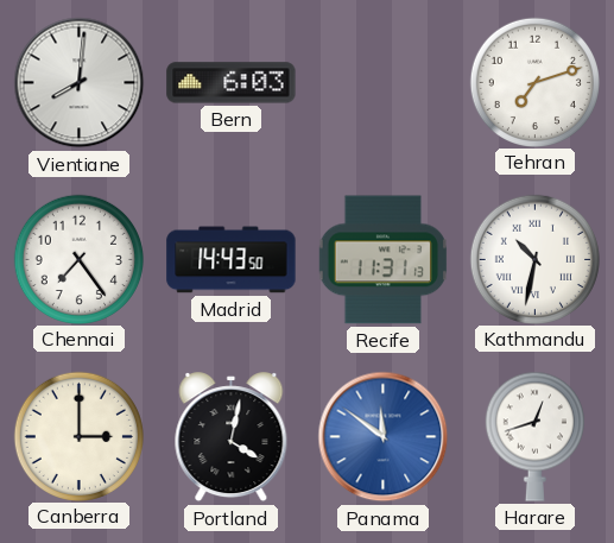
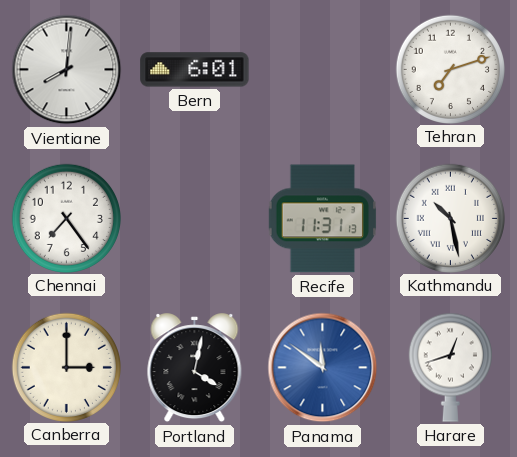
Bern: 6:03 -> 6:01
Madrid: 14:43 -> none
Kathmandu: 10:32 -> 10:28
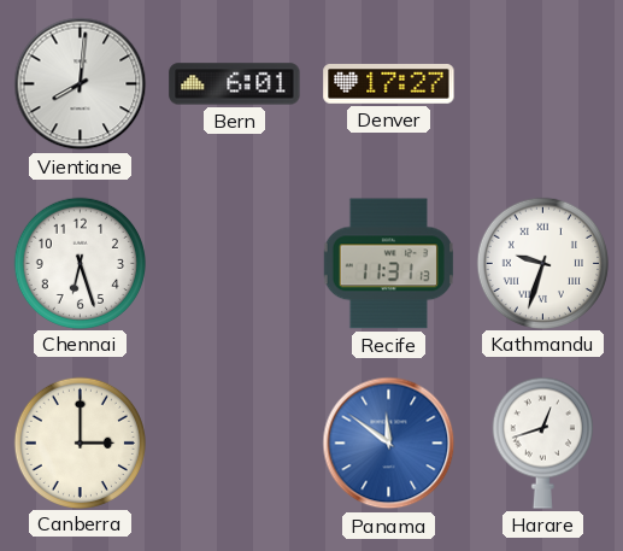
Denver: none -> 17:27
Tehran: 7:12 -> none
Chennai: 7:24 -> 6:27
Kathmandu: 10:28 -> 9:33
Portland: 4:02 -> none
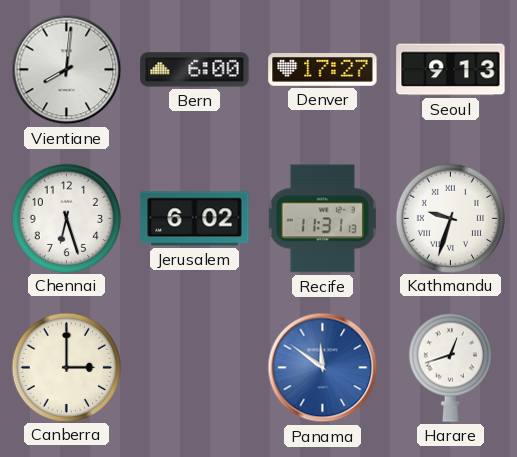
Bern: 6:01 -> 6:00
Seoul: none -> 9:13
Jerusalem: none -> 6:02
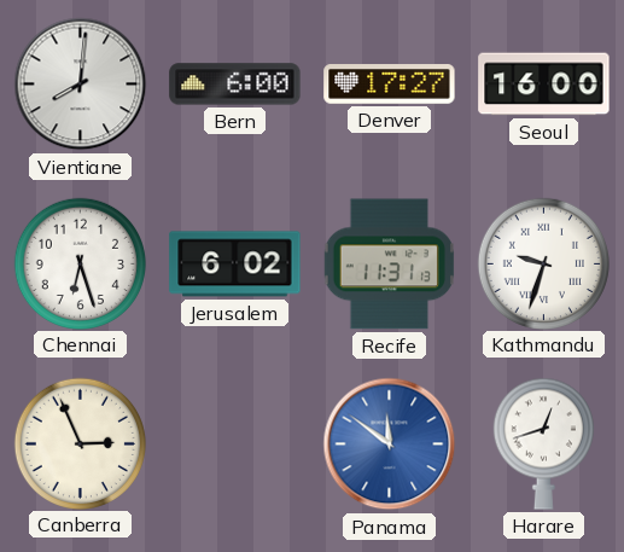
Seoul: 9:13 -> 16:00
Canberra: 3:00 -> 2:56
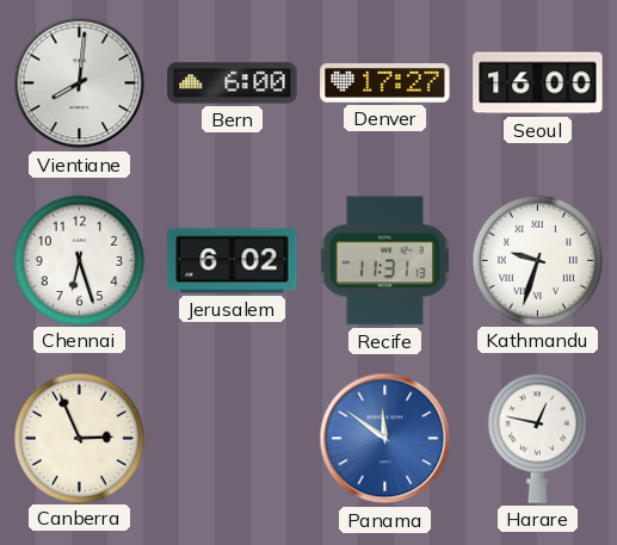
Harare: 12:42 -> 12:47
